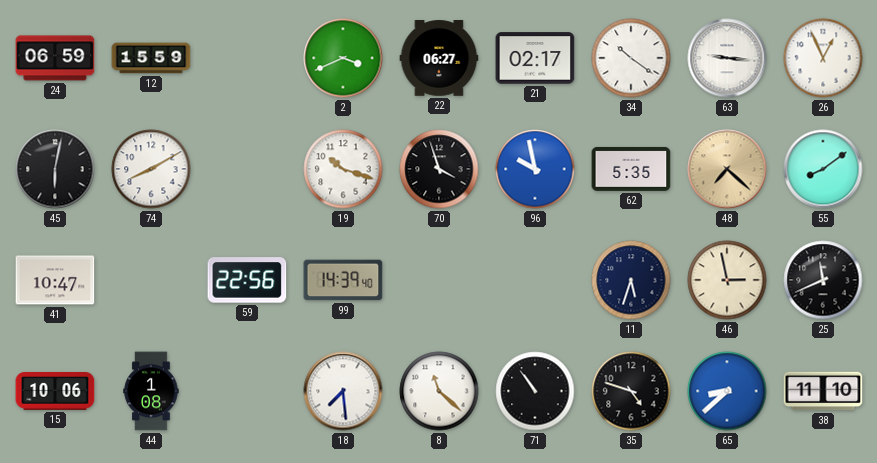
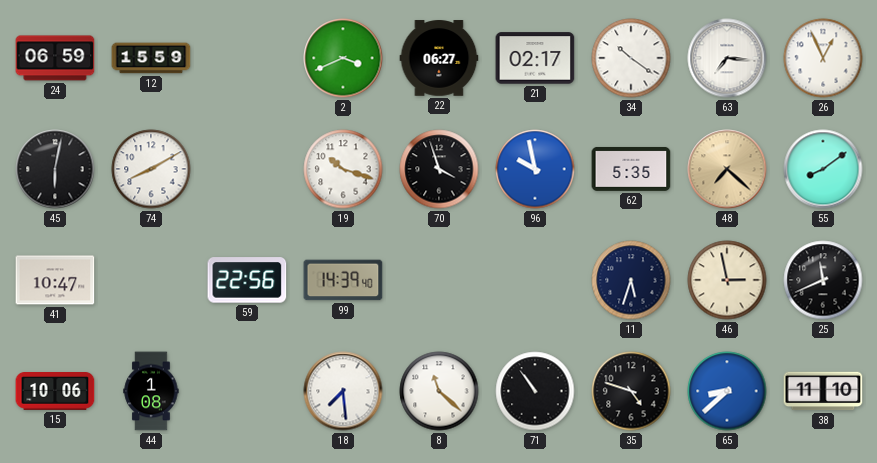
63: 9:16 -> 7:16
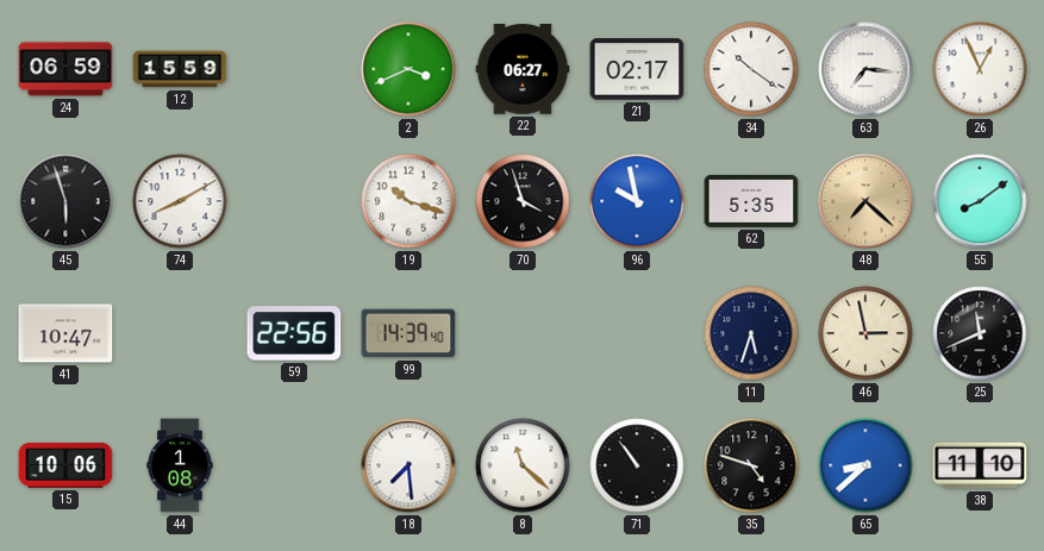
45: 6:02 -> 5:57
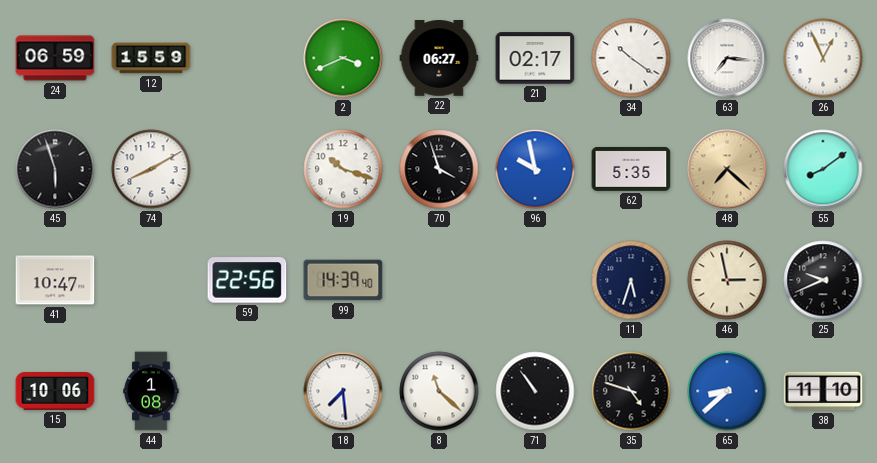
25: 11:41 -> 9:41
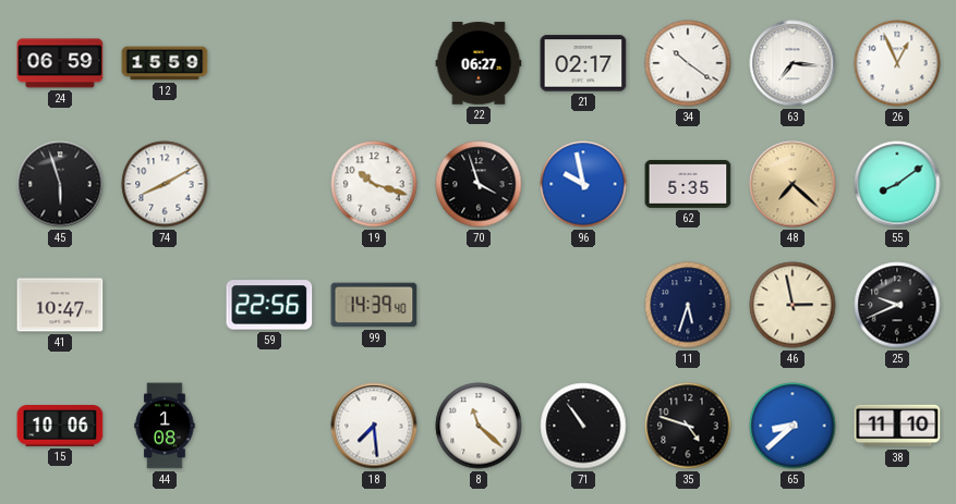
2: 3:41 -> none
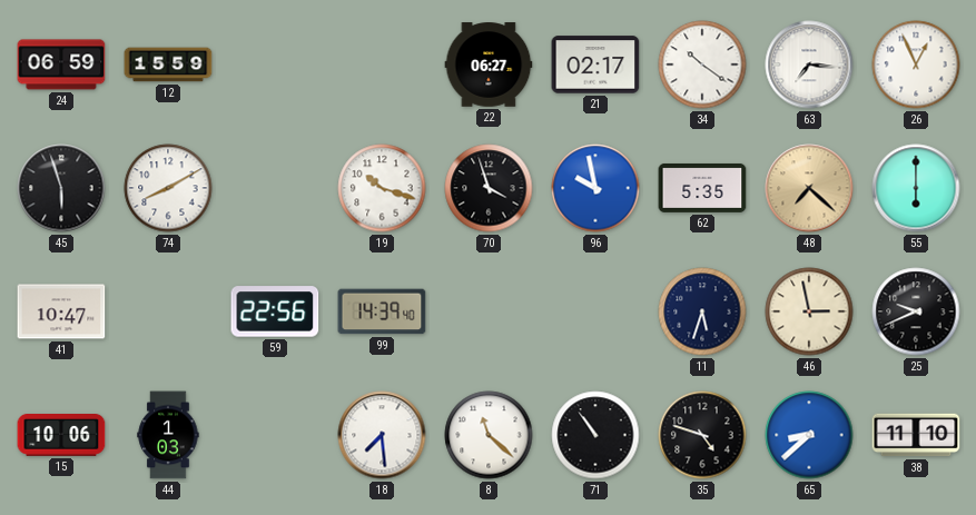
55: 8:09 -> 6:00
44: 1:08 -> 1:03
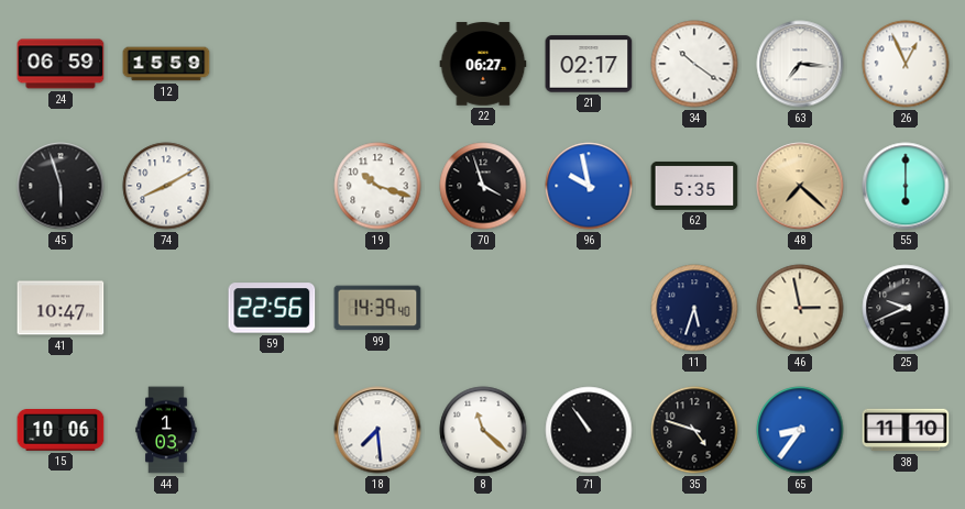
65: 8:38 -> 8:36
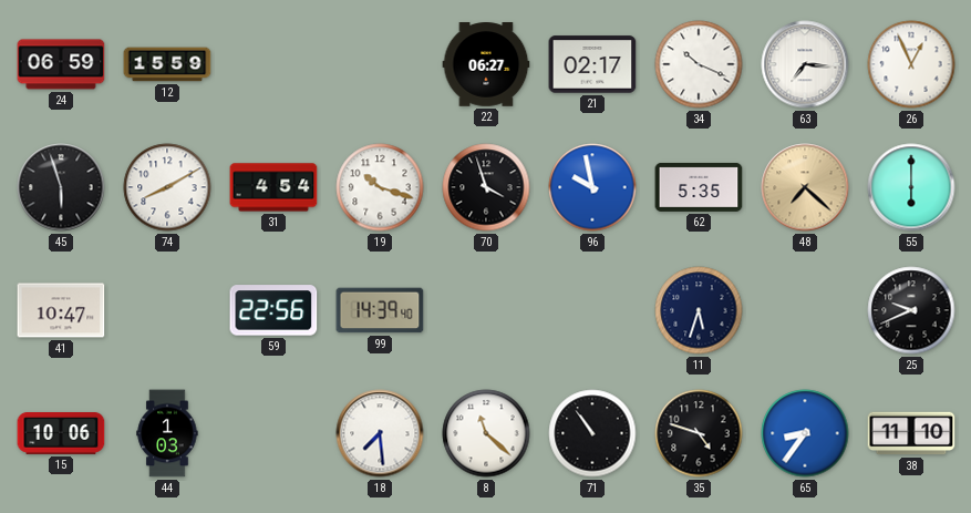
34: 10:21 -> 10:19
31: none -> 4:54
46: 2:58 -> none
